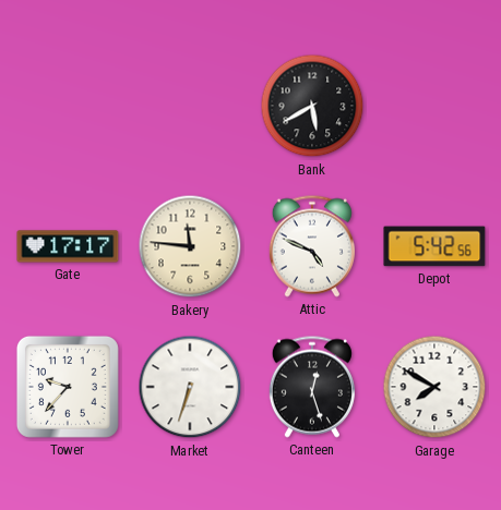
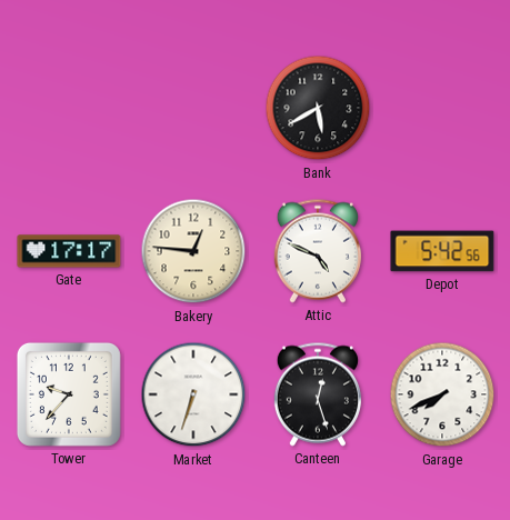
Bakery: 11:46 -> 12:46
Garage: 7:50 -> 7:41
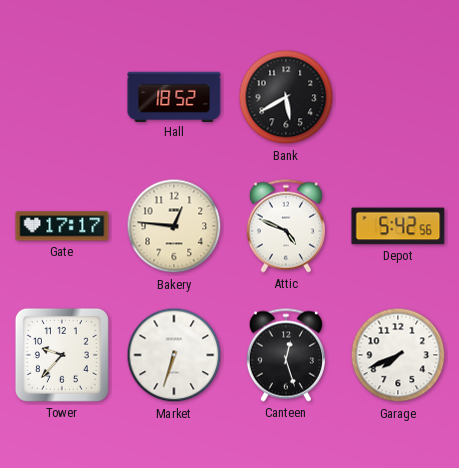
Hall: none -> 18:52
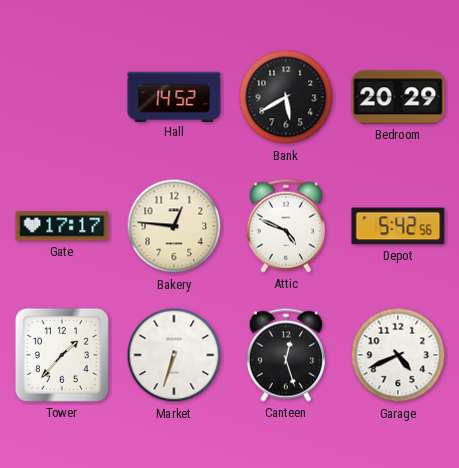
Hall: 18:52 -> 14:52
Bedroom: none -> 20:29
Tower: 9:37 -> 1:37
Garage: 7:41 -> 4:41
